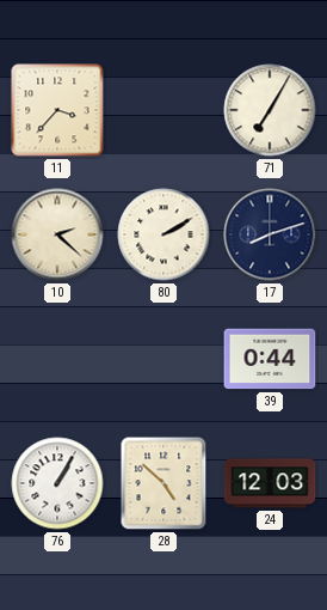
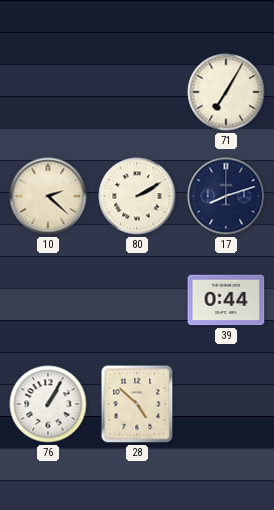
11: 3:37 -> none
24: 12:03 -> none
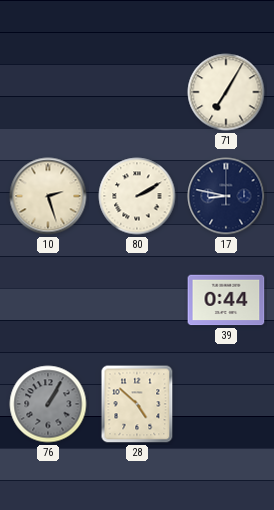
10: 2:22 -> 2:27
17: 8:12 -> 8:47
76 dial: white -> grey
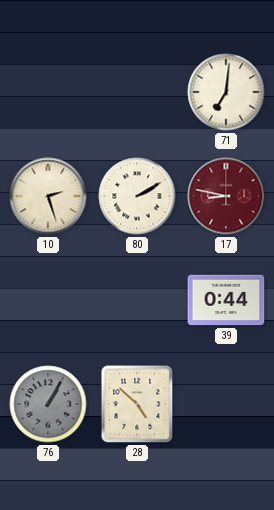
71: 7:05 -> 7:01
17 dial: navy -> burgundy
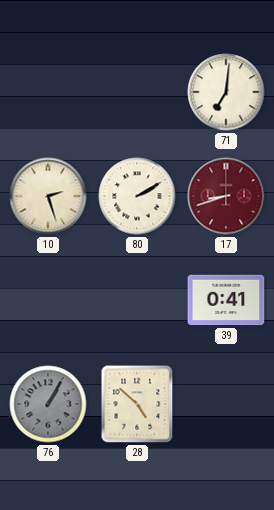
17: 8:47 -> 8:42
39: 0:44 -> 0:41
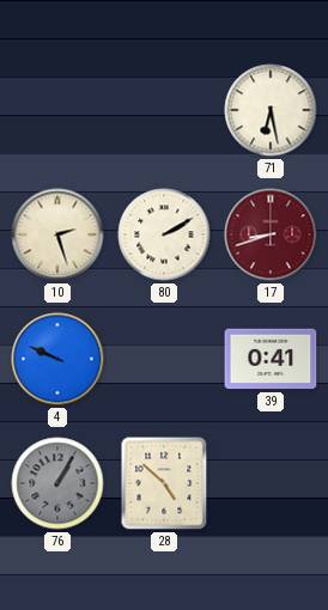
71: 7:01 -> 6:28
4: none -> 9:49
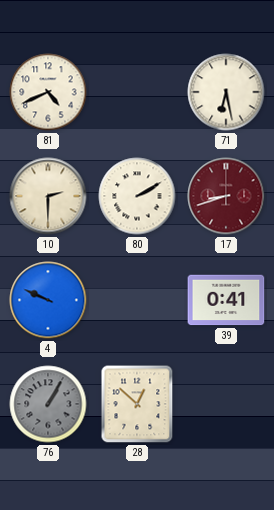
81: none -> 4:41
10: 2:27 -> 2:30
28: 4:52 -> 12:52
